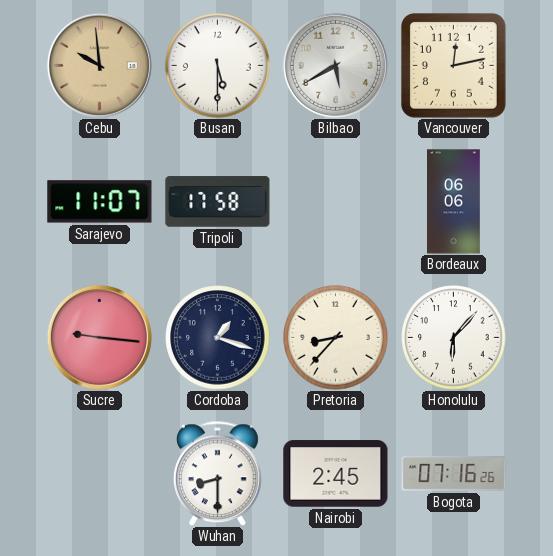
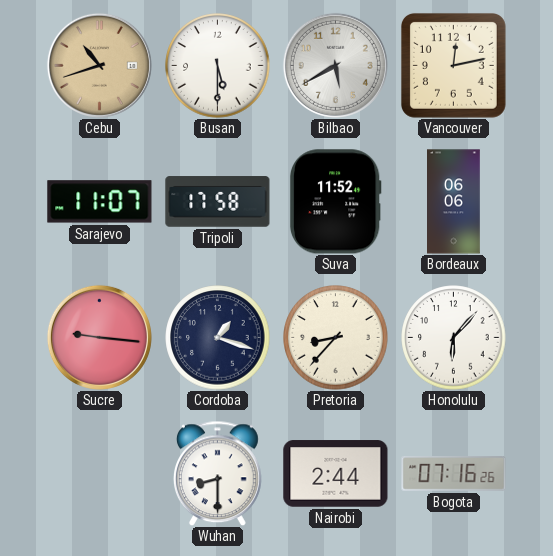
Cebu: 9:59 -> 10:42
Suva: none -> 11:52
Nairobi: 2:45 -> 2:44
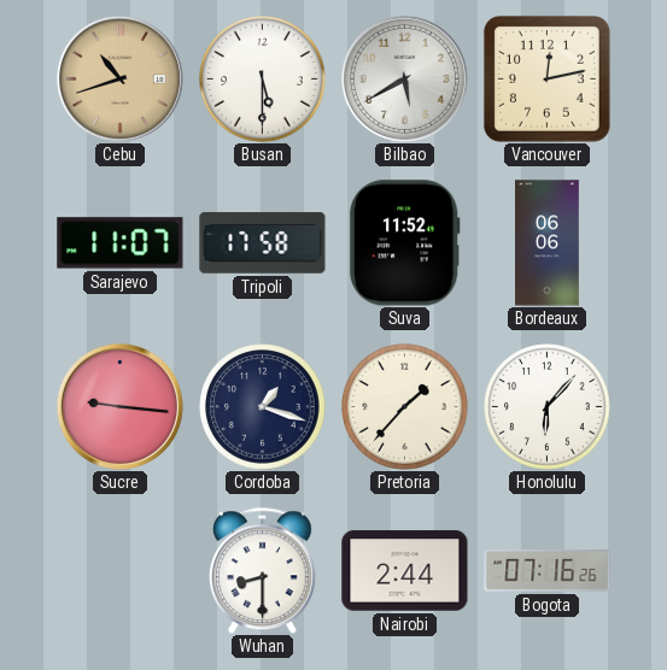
Pretoria: 8:37 -> 1:37
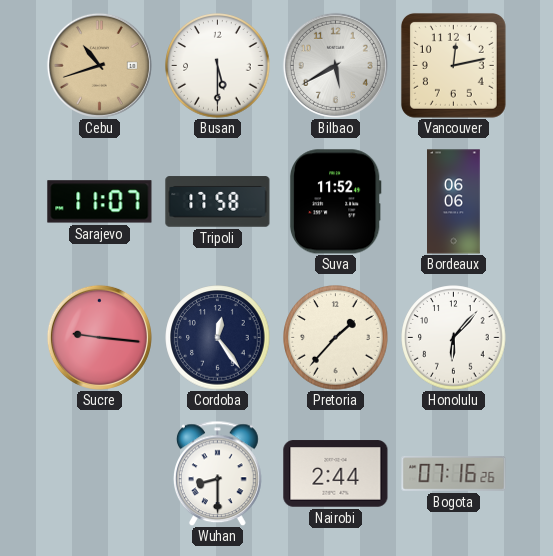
Cordoba: 1:18 -> 12:24
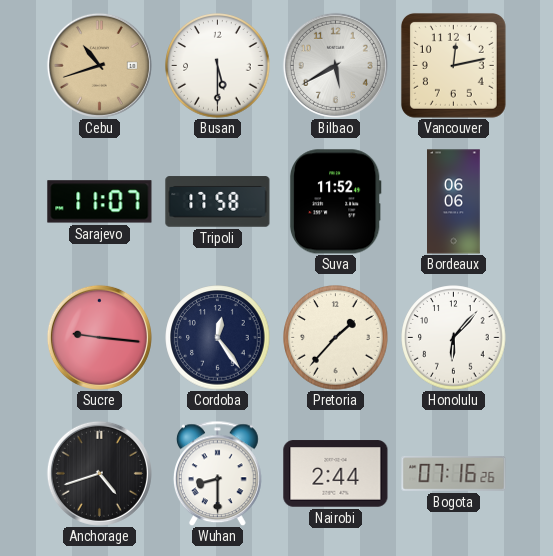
Anchorage: none -> 4:42
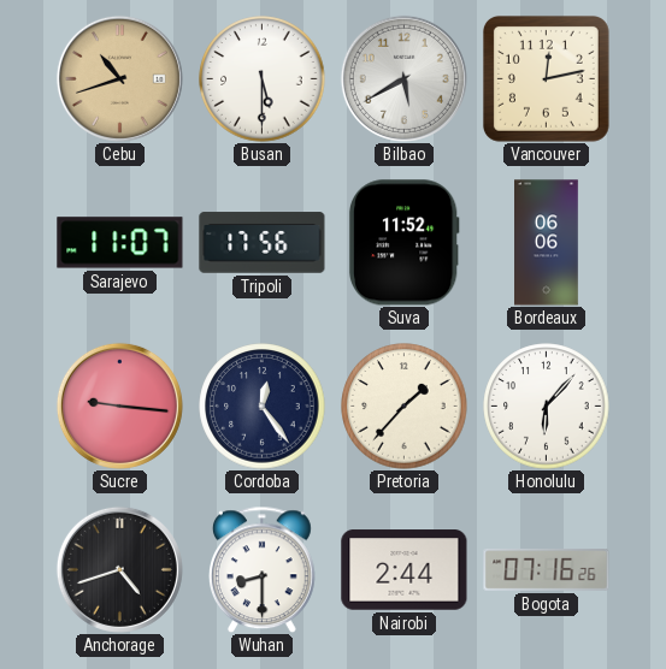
Tripoli: 17:58 -> 17:56
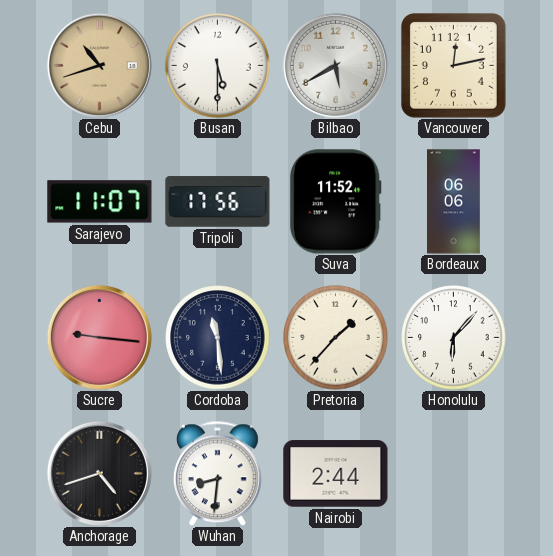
Cordoba: 12:24 -> 11:29
Wuhan: 8:30 -> 8:31
Bogota: 07:16 -> none
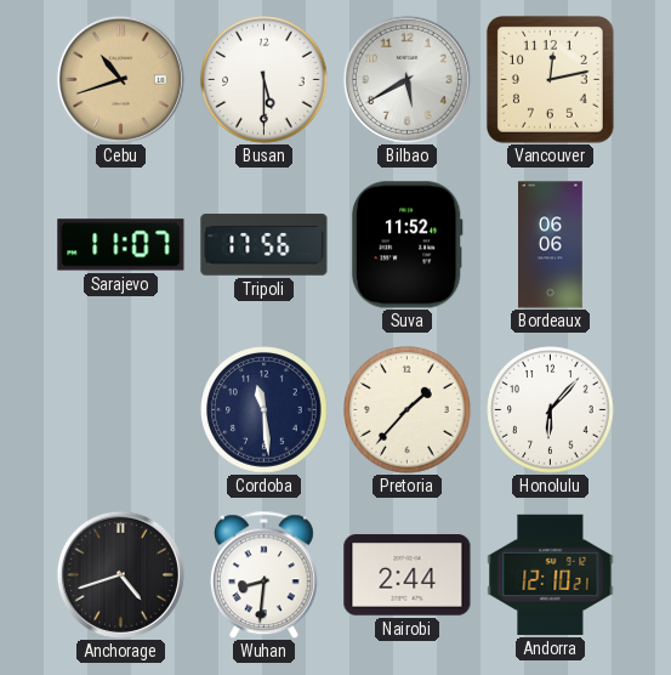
Sucre: 9:16 -> none
Andorra: none -> 12:10
